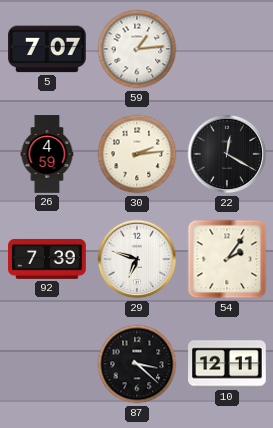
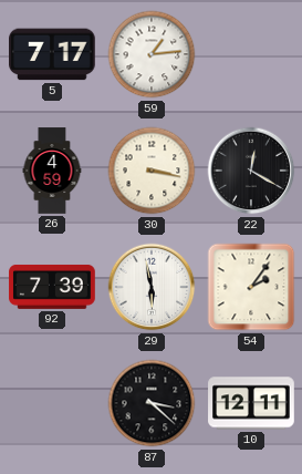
5: 7:07 -> 7:17
30: 2:14 -> 3:17
29: 6:48 -> 5:58
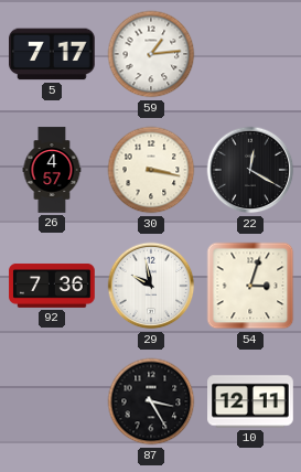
26: 4:59 -> 4:57
92: 7:39 -> 7:36
29: 5:58 -> 9:58
54: 2:06 -> 3:03
87: 3:22 -> 3:25
